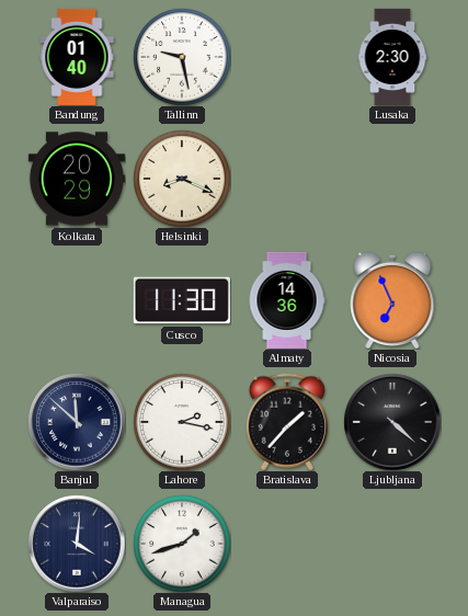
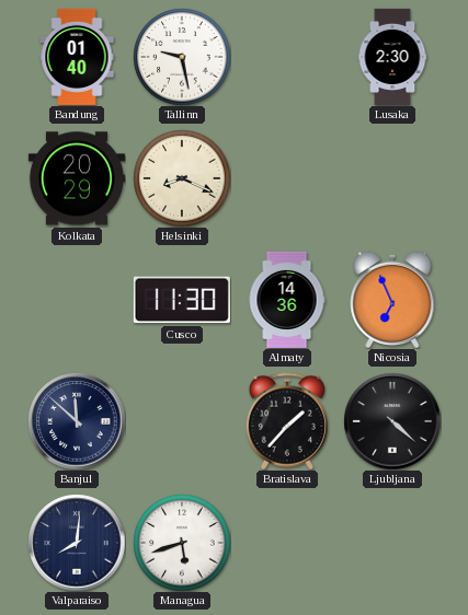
Lahore: 2:17 -> none
Valparaiso: 4:01 -> 8:01
Managua: 1:42 -> 5:42
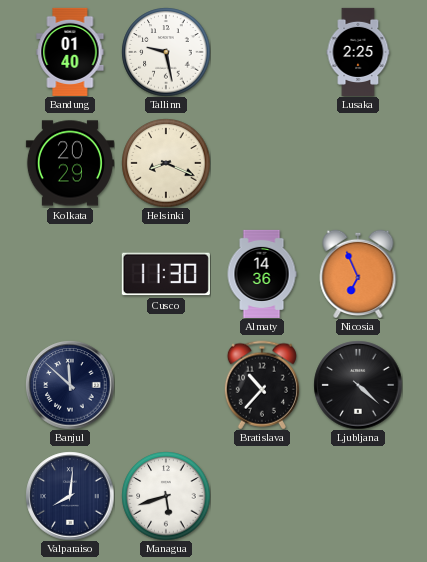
Lusaka: 2:30 -> 2:25
Bratislava: 1:37 -> 10:37
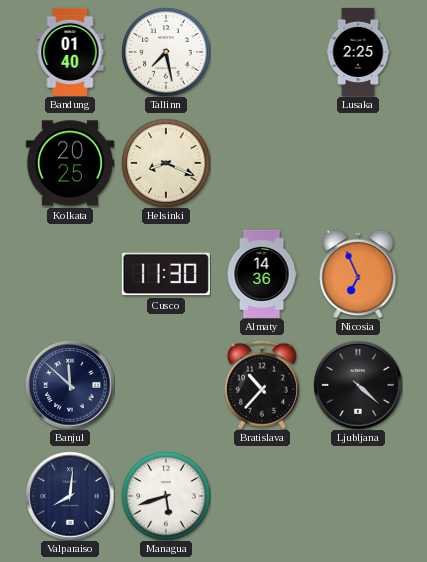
Tallinn: 9:28 -> 7:28
Kolkata: 20:29 -> 20:25
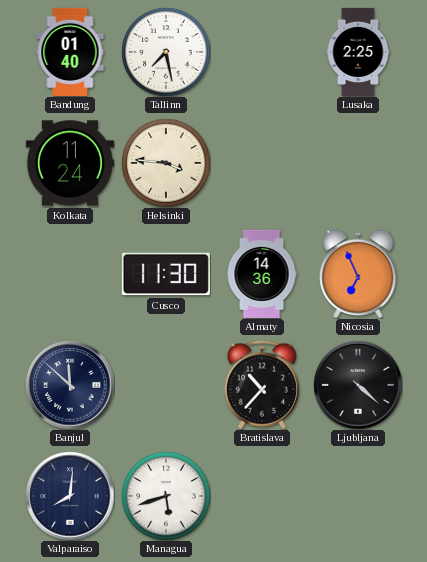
Kolkata: 20:25 -> 11:24
Helsinki: 8:19 -> 3:46
